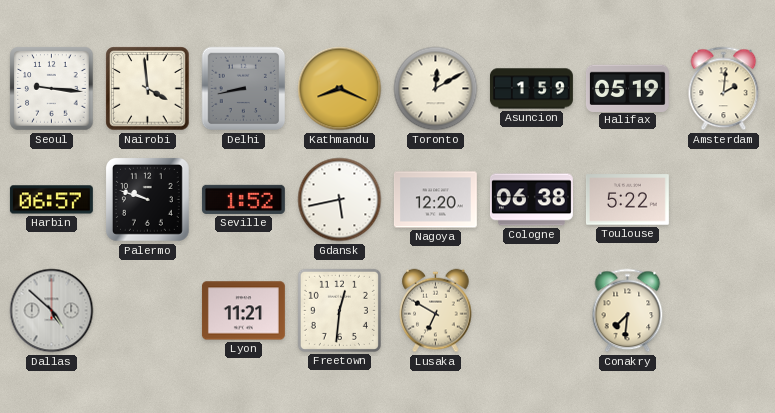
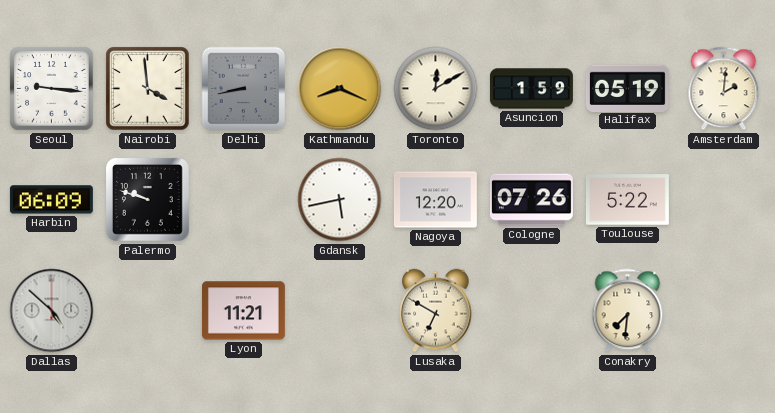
Harbin: 06:57 -> 06:09
Seville: 1:52 -> none
Cologne: 06:38 -> 07:26
Freetown: 12:31 -> none
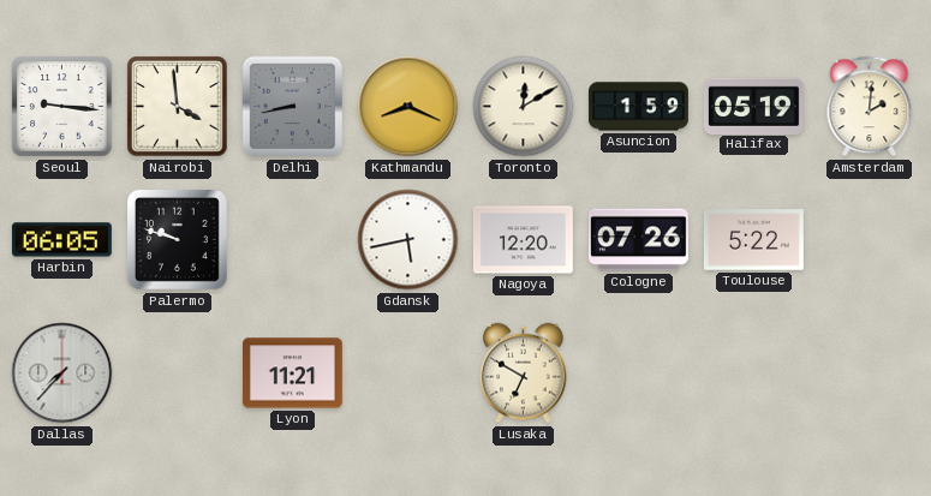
Harbin: 06:09 -> 06:05
Dallas: 4:52 -> 7:37
Conakry: 7:31 -> none
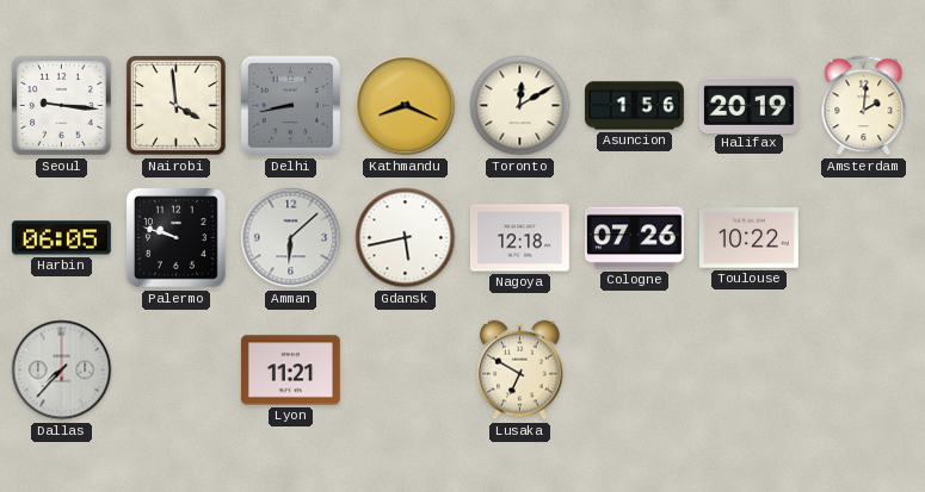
Asuncion: 1:59 -> 1:56
Halifax: 05:19 -> 20:19
Amman: none -> 6:08
Nagoya: 12:20 -> 12:18
Toulouse: 5:22 -> 10:22
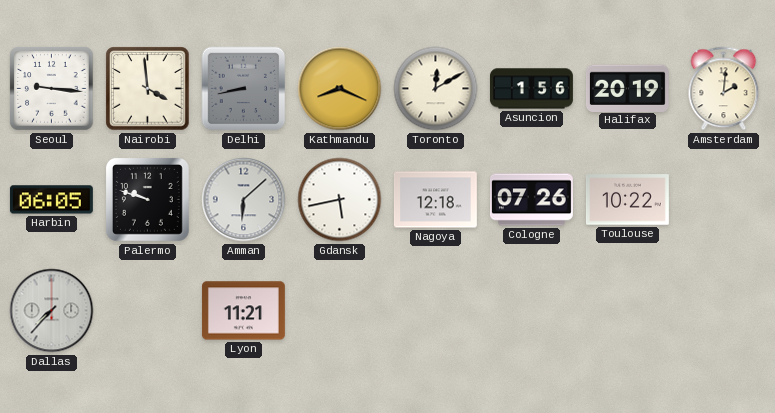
Lusaka: 6:50 -> none
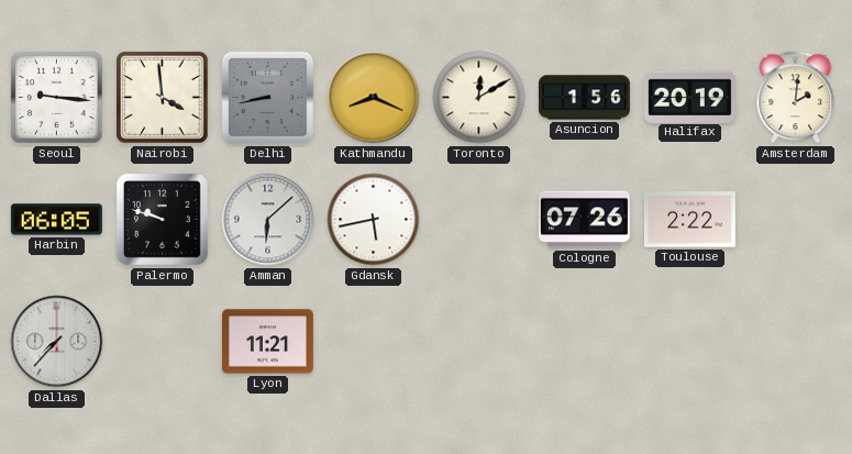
Nagoya: 12:18 -> none
Toulouse: 10:22 -> 2:22
